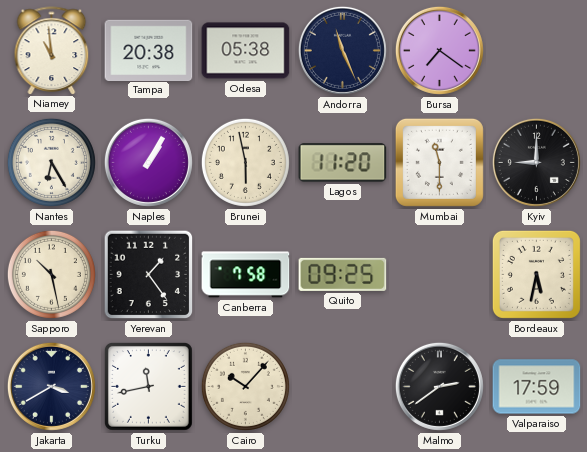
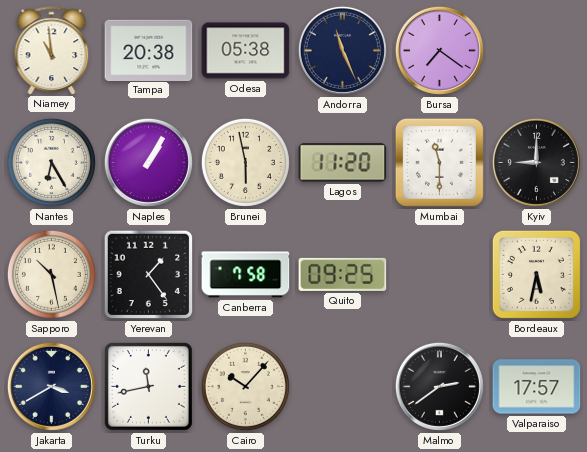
Valparaiso: 17:59 -> 17:57
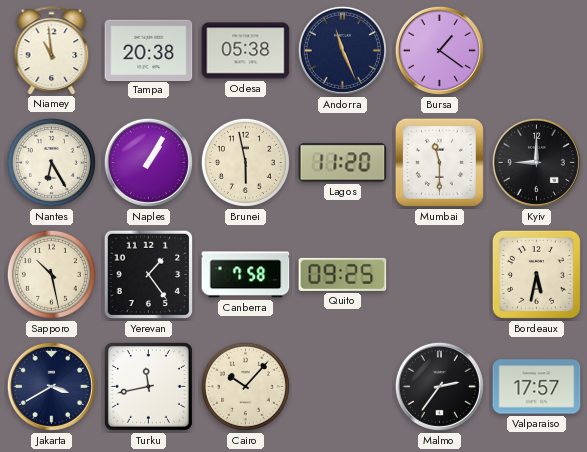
Bursa: 7:21 -> 1:21
Malmo: 2:39 -> 2:36
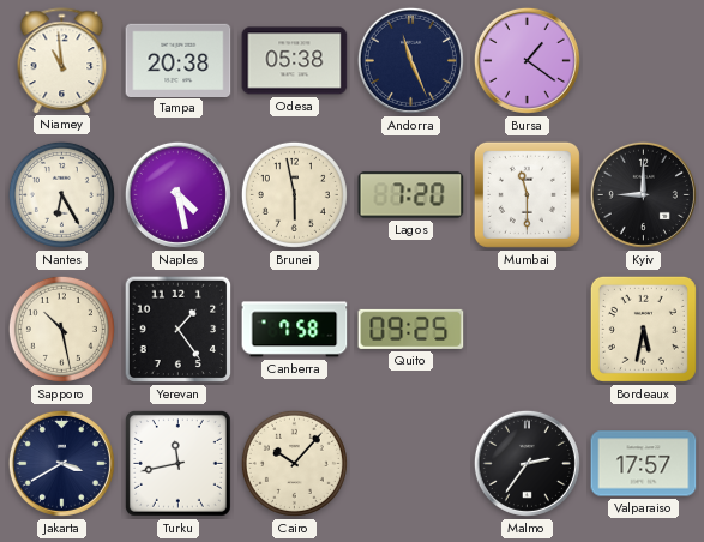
Naples: 1:05 -> 4:28
Lagos: 11:20 -> 7:20
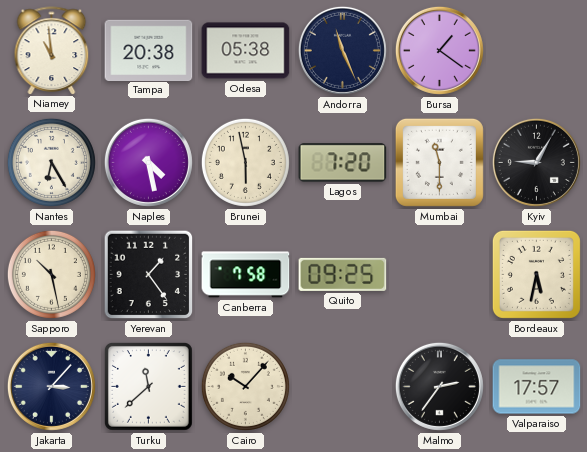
Kyiv: 9:00 -> 9:05
Jakarta: 3:40 -> 3:07
Turku: 11:43 -> 11:38
